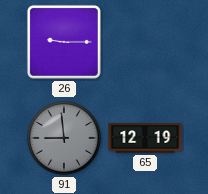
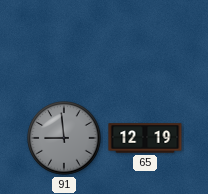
26: 9:15 -> none
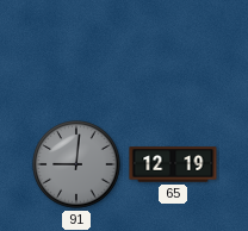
91: 8:59 -> 9:01
